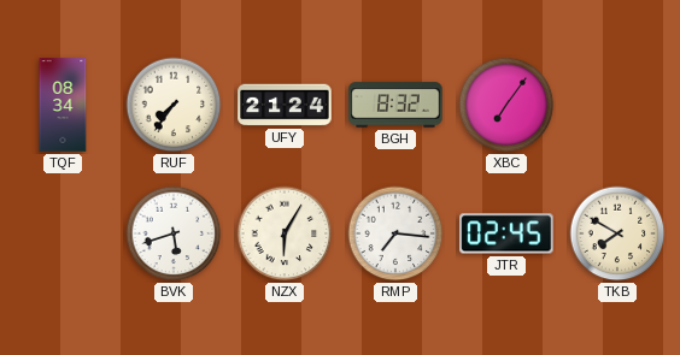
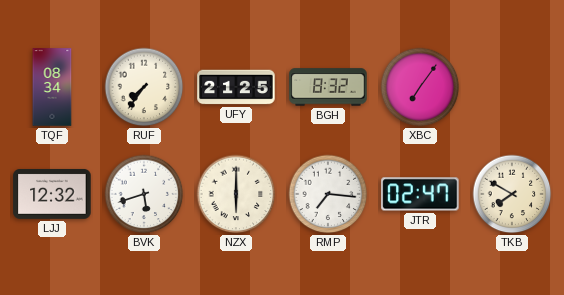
UFY: 21:24 -> 21:25
LJJ: none -> 12:32
NZX: 6:05 -> 6:00
JTR: 02:45 -> 02:47
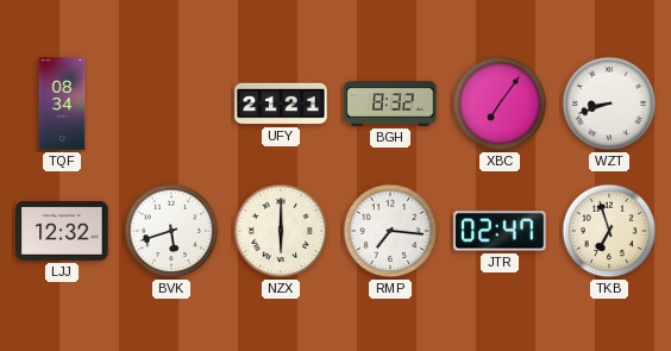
RUF: 7:36 -> none
UFY: 21:25 -> 21:21
WZT: none -> 8:42
TKB: 7:50 -> 6:57
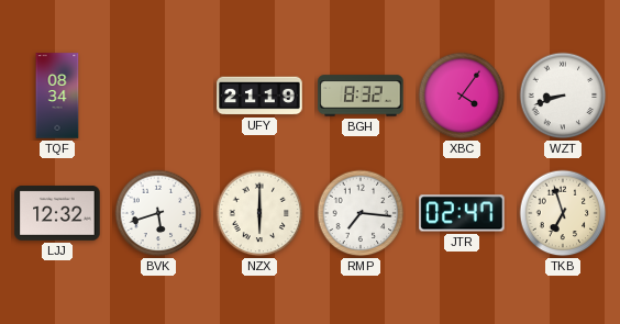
UFY: 21:21 -> 21:19
XBC: 7:06 -> 4:06
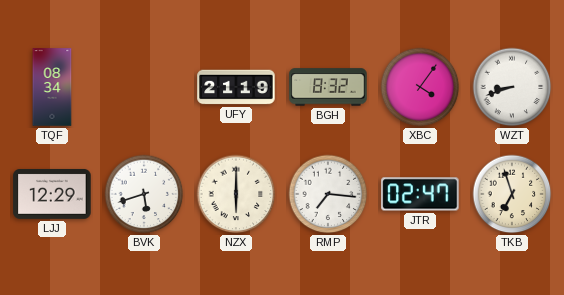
LJJ: 12:32 -> 12:29
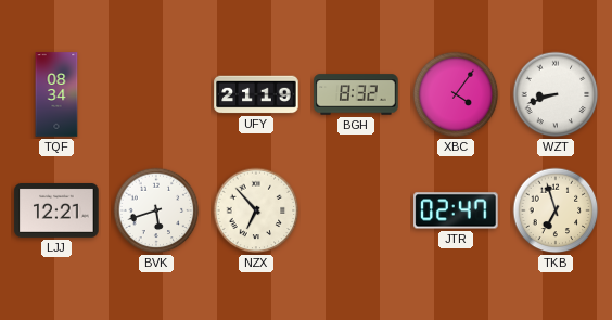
LJJ: 12:29 -> 12:21
NZX: 6:00 -> 6:53
RMP: 7:16 -> none
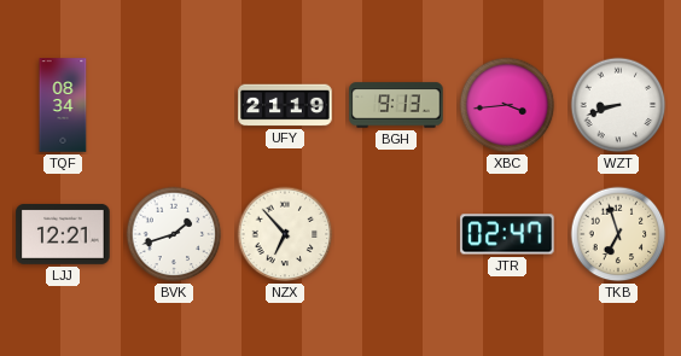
BGH: 8:32 -> 9:13
XBC: 4:06 -> 3:44
BVK: 5:42 -> 1:42
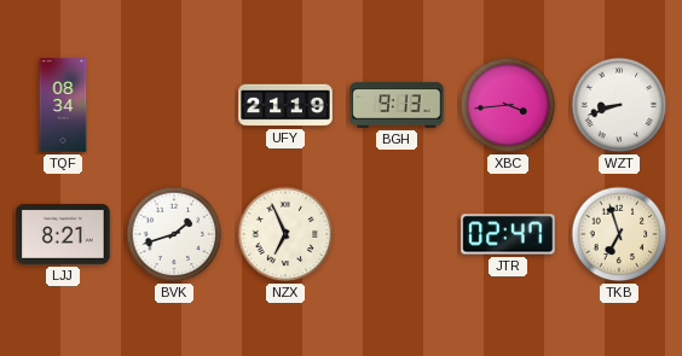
LJJ: 12:21 -> 8:21
NZX: 6:53 -> 6:56
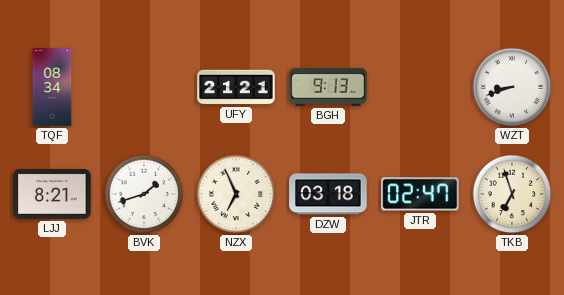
UFY: 21:19 -> 21:21
XBC: 3:44 -> none
DZW: none -> 03:18
